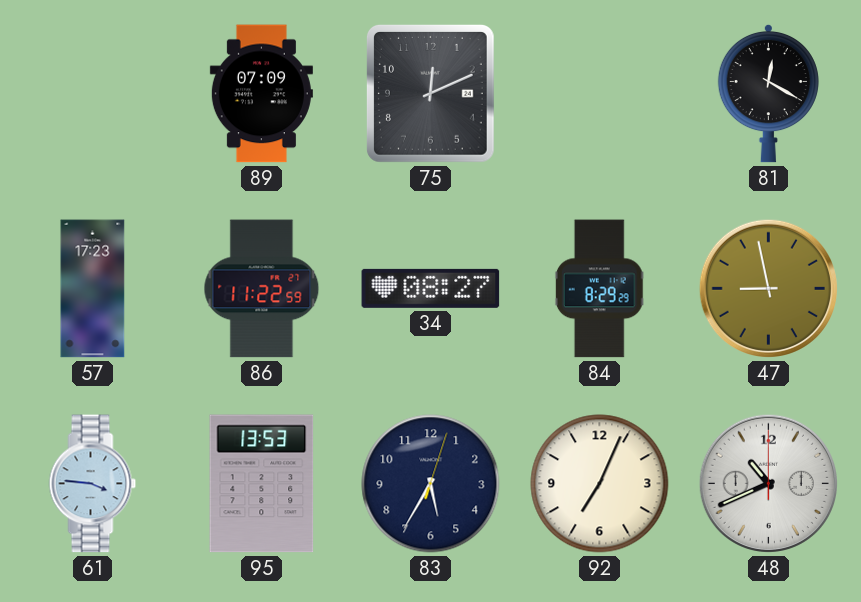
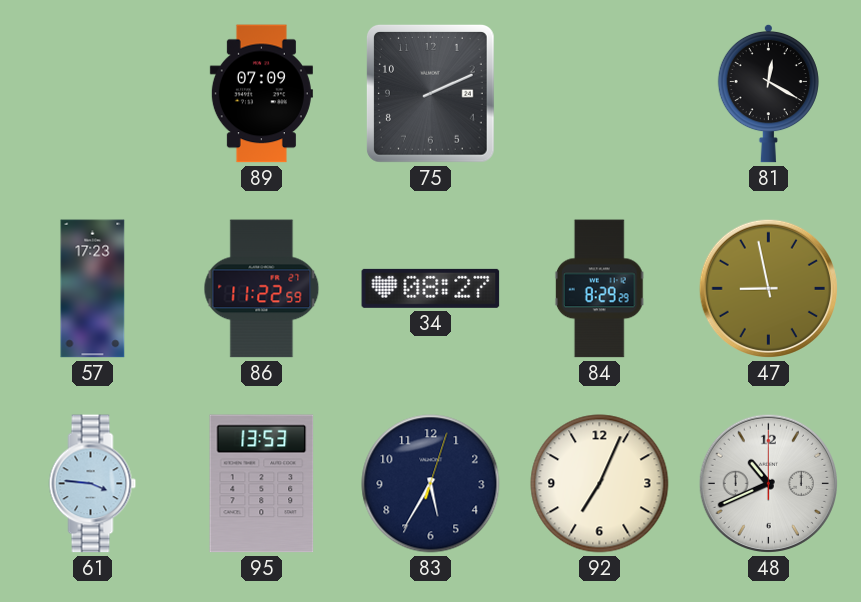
75: 12:11 -> 2:11
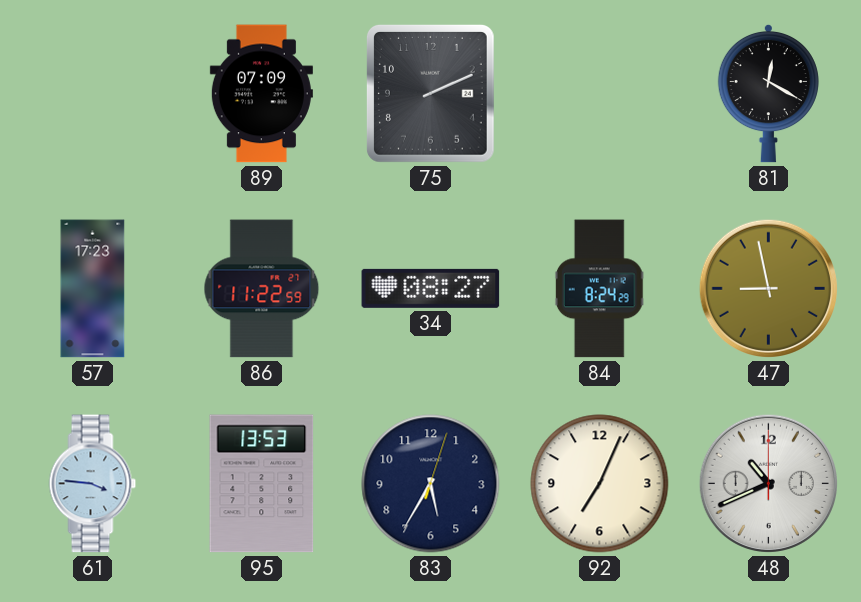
84: 8:29 -> 8:24
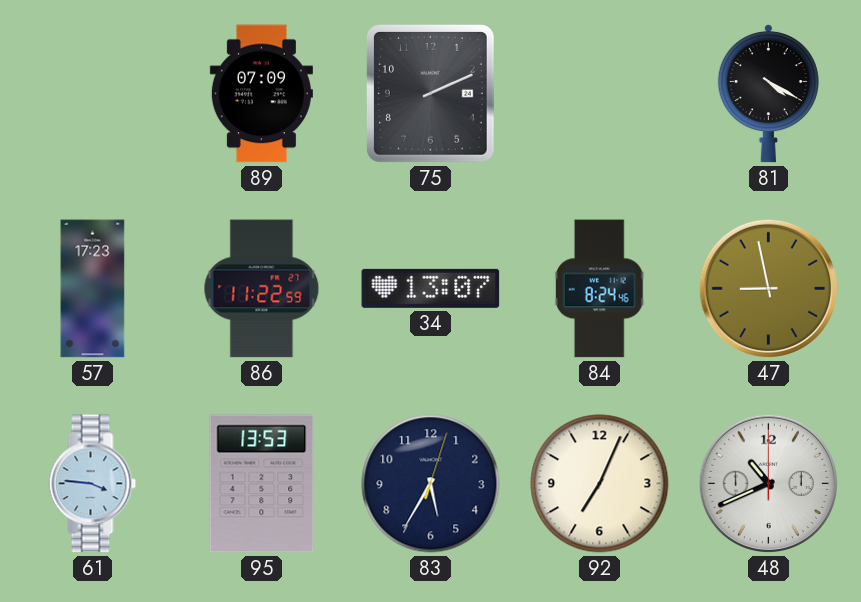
81: 12:20 -> 4:20
34: 08:27 -> 13:07
84: 8:24:29 -> 8:24:46
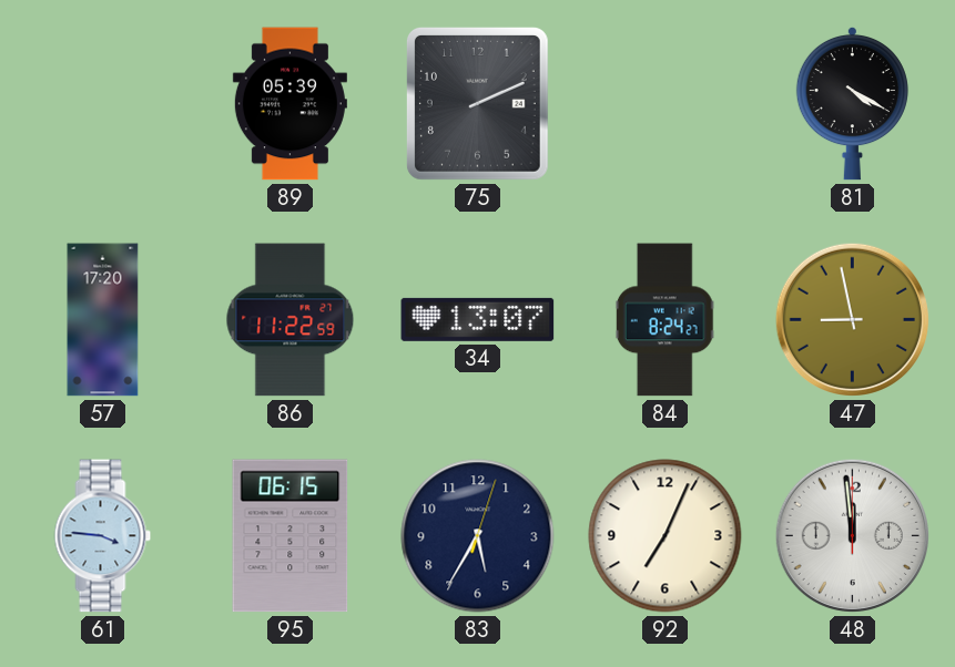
89: 07:09 -> 05:39
57: 17:23 -> 17:20
84: 8:24:46 -> 8:24:27
95: 13:53 -> 06:15
48: 10:41 -> 11:59
